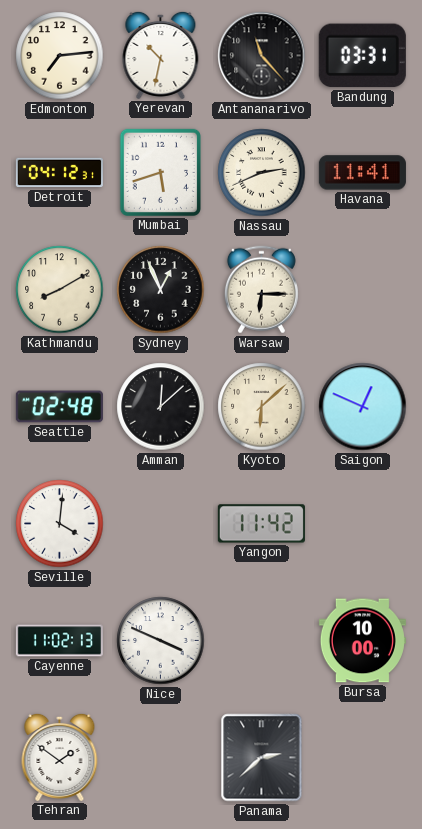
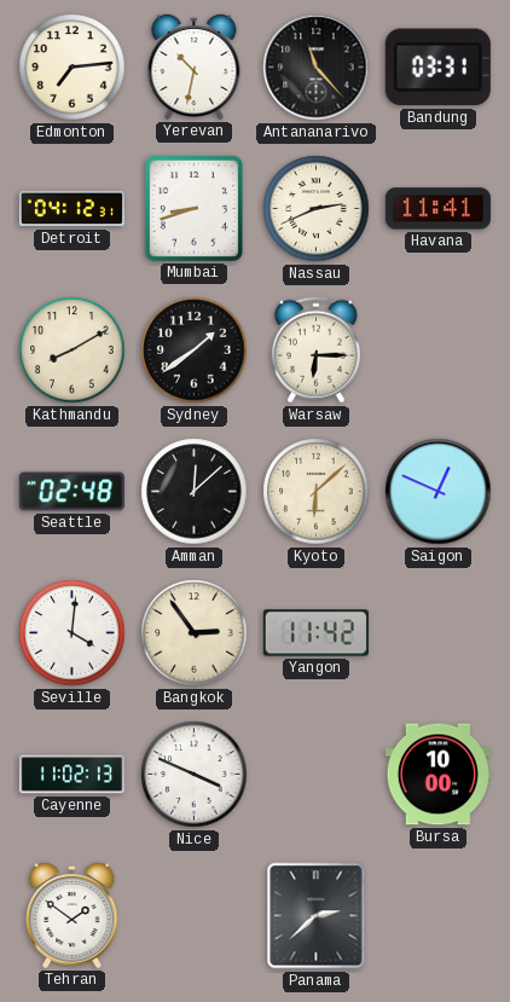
Mumbai: 5:42 -> 8:42
Sydney: 12:56 -> 1:39
Bangkok: none -> 2:54
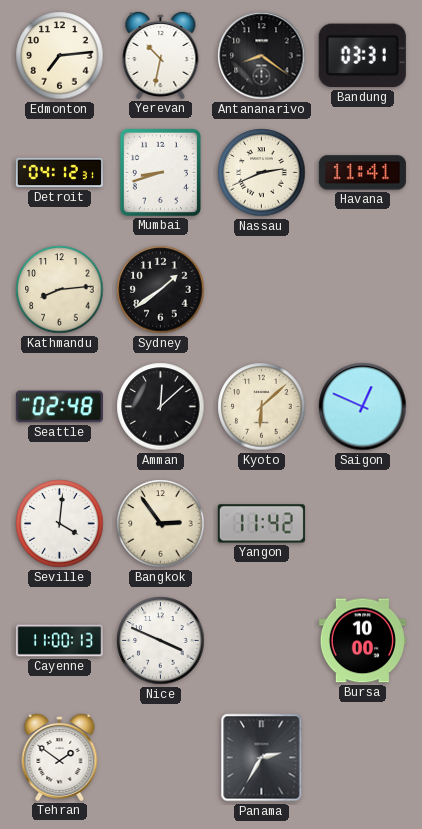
Antananarivo: 11:23 -> 8:21
Kathmandu: 8:10 -> 8:14
Warsaw: 6:15 -> none
Cayenne: 11:02 -> 11:00
Panama: 2:38 -> 2:35
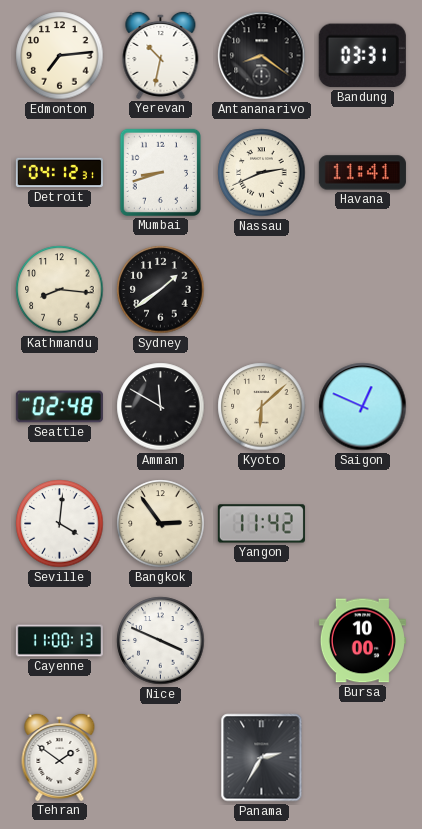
Kathmandu: 8:14 -> 8:16
Amman: 12:08 -> 11:50
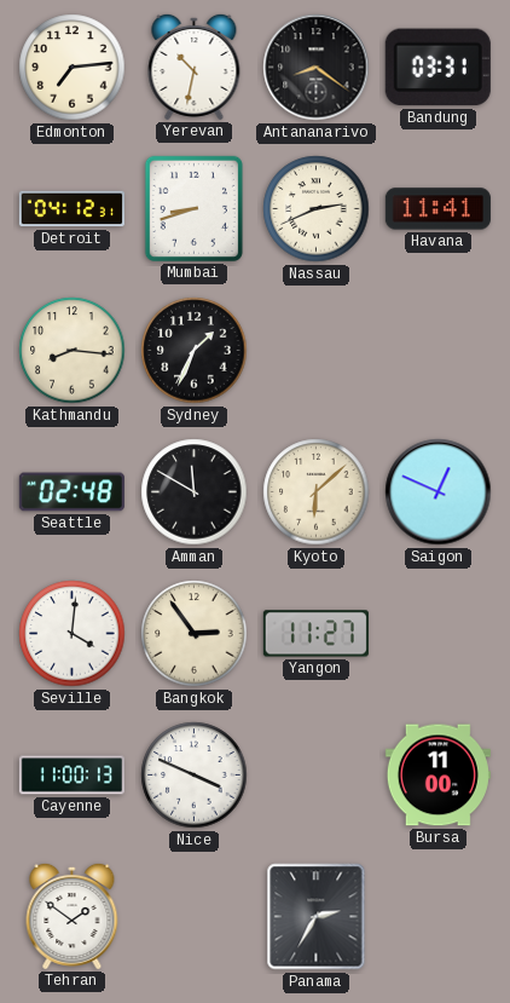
Sydney: 1:39 -> 1:34
Yangon: 11:42 -> 11:27
Bursa: 10:00 -> 11:00
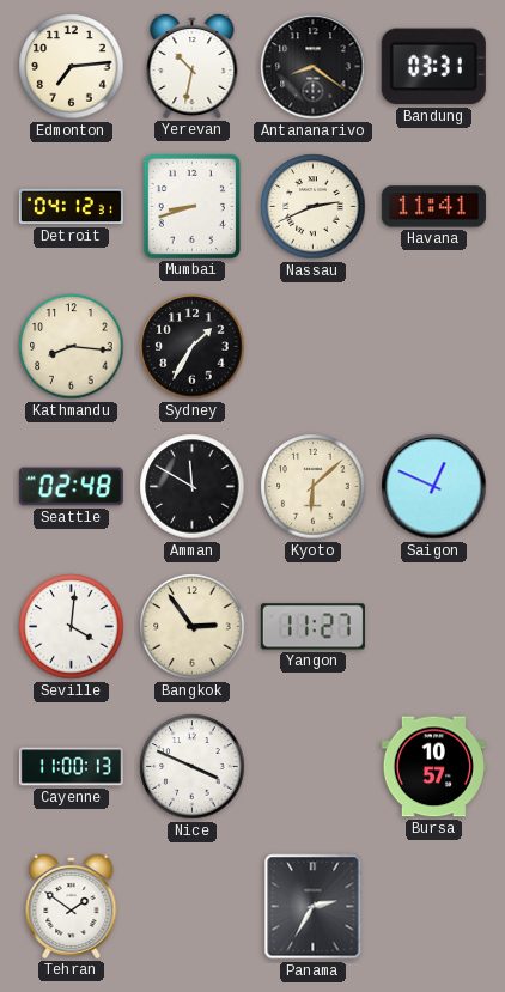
Sydney: 1:34 -> 1:35
Bursa: 11:00 -> 10:57
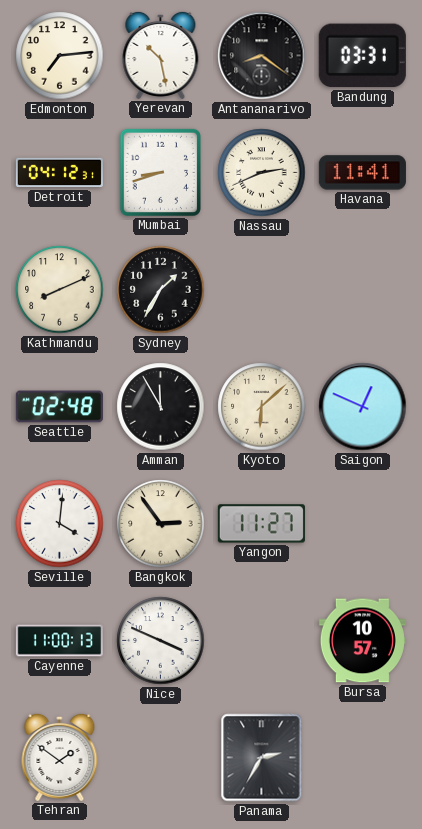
Yerevan: 10:32 -> 10:28
Kathmandu: 8:16 -> 8:11
Amman: 11:50 -> 11:55
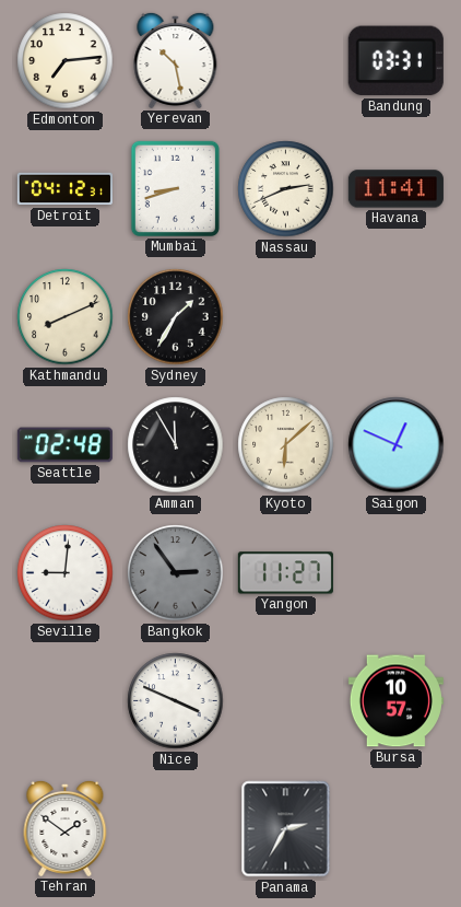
Antananarivo: 8:21 -> none
Seville: 4:01 -> 9:01
Bangkok dial: cream -> grey
Cayenne: 11:00 -> none
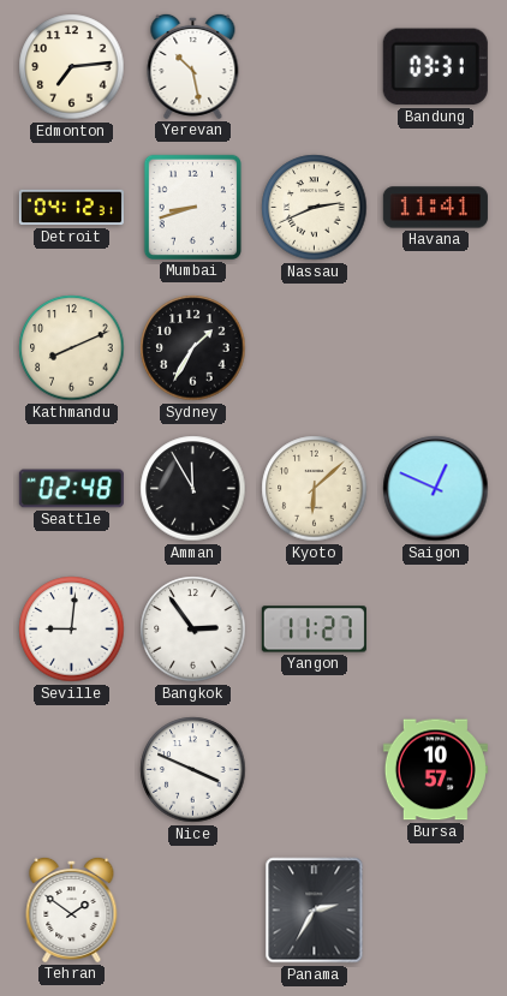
Bangkok dial: grey -> white
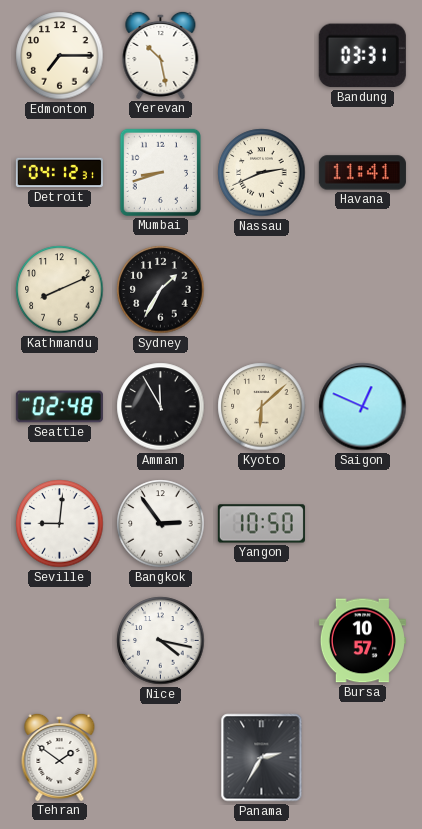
Edmonton: 7:14 -> 7:15
Yangon: 11:27 -> 10:50
Nice: 3:49 -> 4:17
